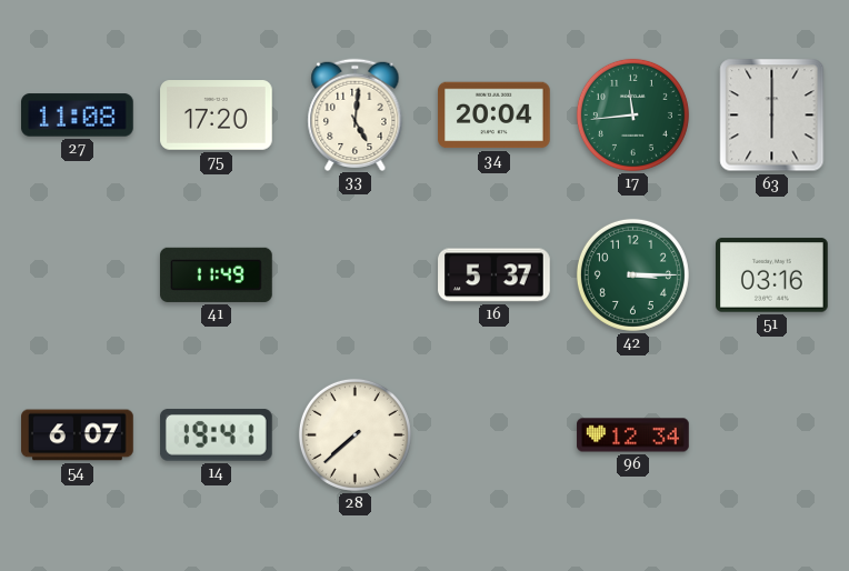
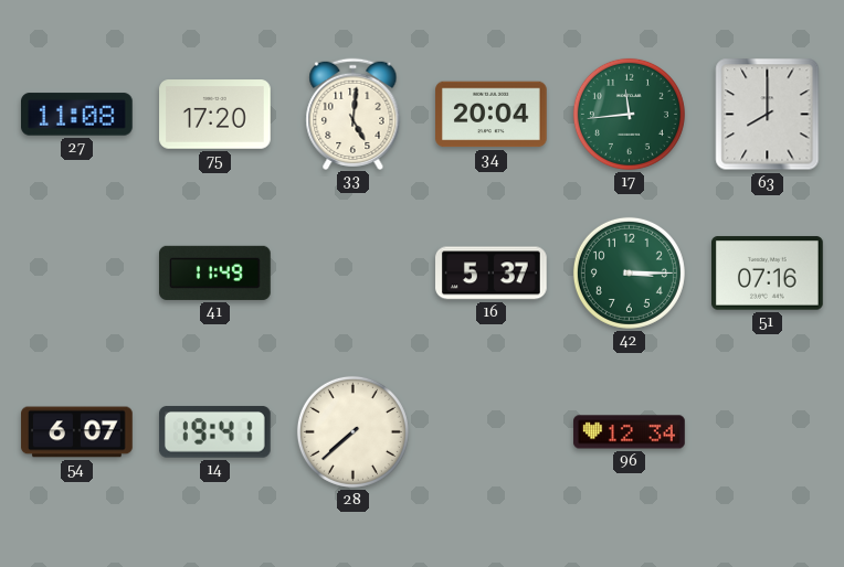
63: 6:00 -> 8:00
51: 03:16 -> 07:16
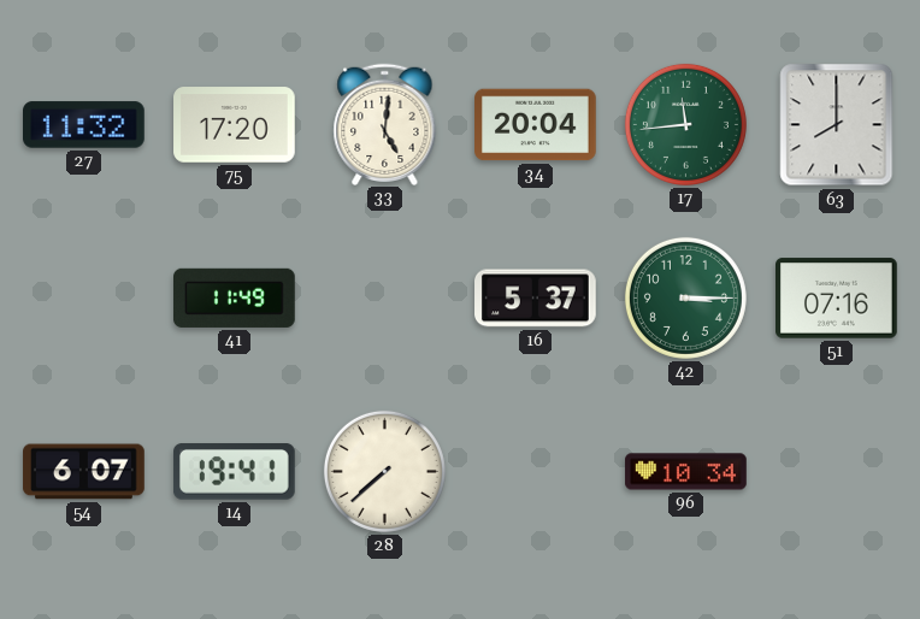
27: 11:08 -> 11:32
96: 12:34 -> 10:34
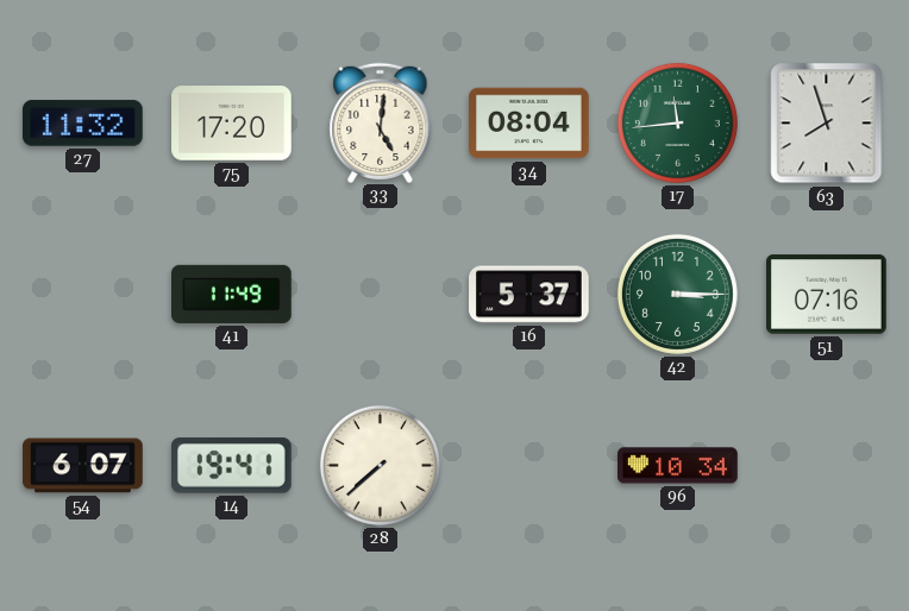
34: 20:04 -> 08:04
63: 8:00 -> 7:57
